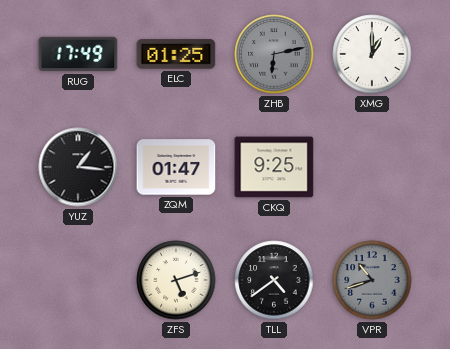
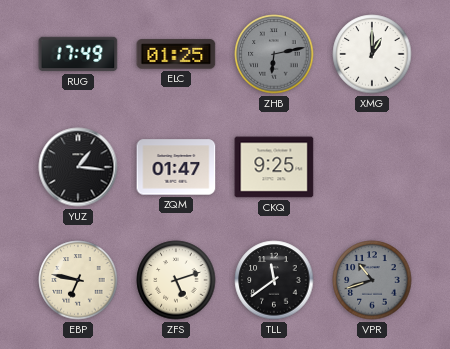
EBP: none -> 6:47
TLL: 4:39 -> 11:39
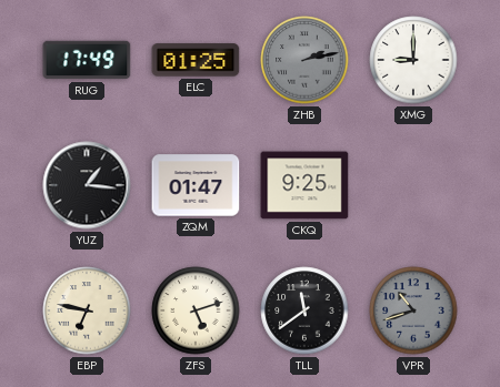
ZHB: 6:13 -> 2:13
XMG: 1:00 -> 9:00
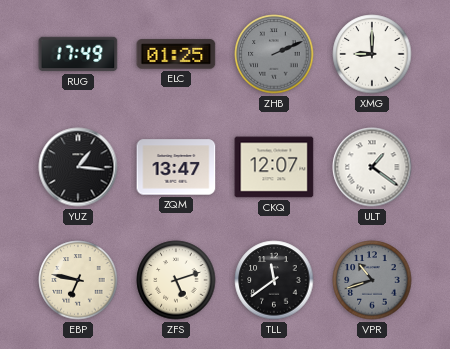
ZHB: 2:13 -> 2:11
ZQM: 01:47 -> 13:47
CKQ: 9:25 -> 12:07
ULT: none -> 1:21
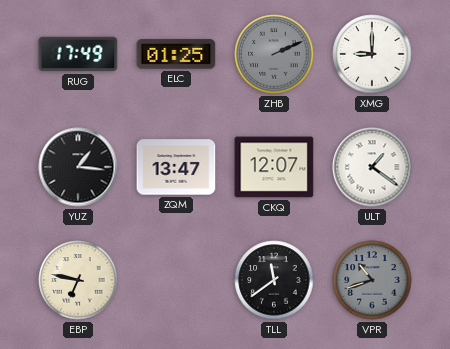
ZFS: 5:12 -> none
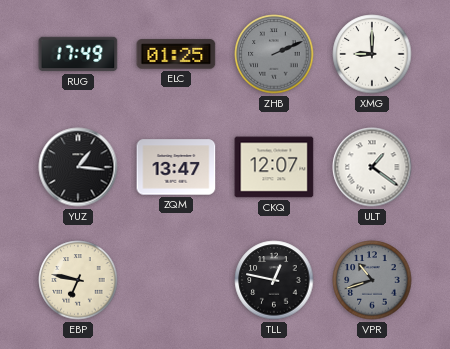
TLL: 11:39 -> 12:47
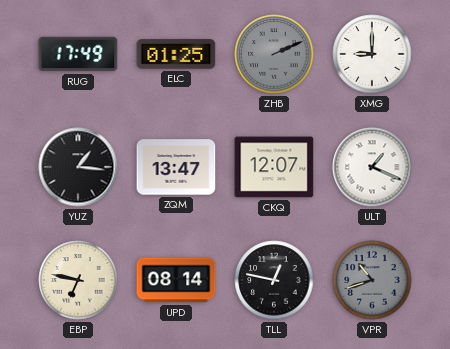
ULT: 1:21 -> 1:19
UPD: none -> 08:14
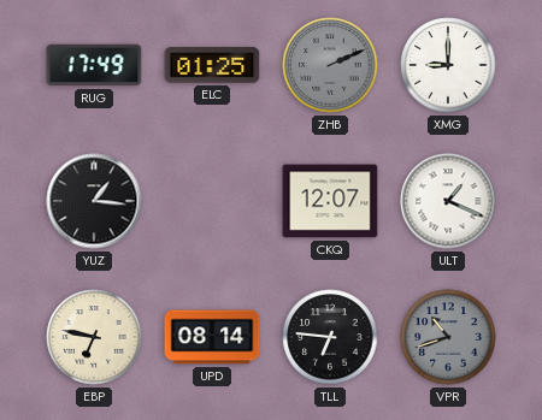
ZQM: 13:47 -> none
TLL: 12:47 -> 6:46
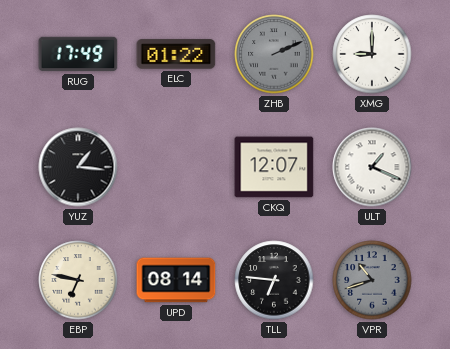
ELC: 01:25 -> 01:22
